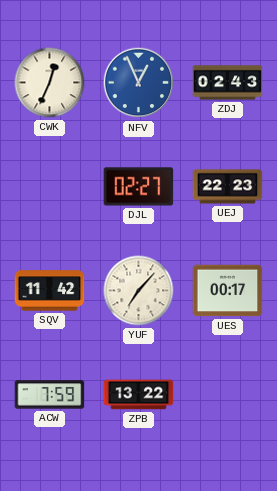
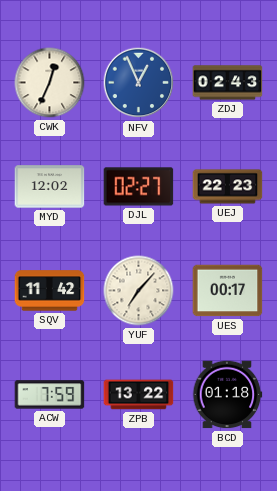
MYD: none -> 12:02
BCD: none -> 01:18
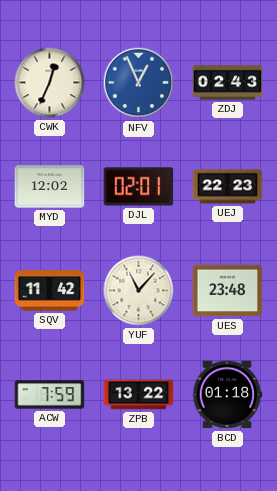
DJL: 02:27 -> 02:01
YUF: 7:07 -> 11:07
UES: 00:17 -> 23:48
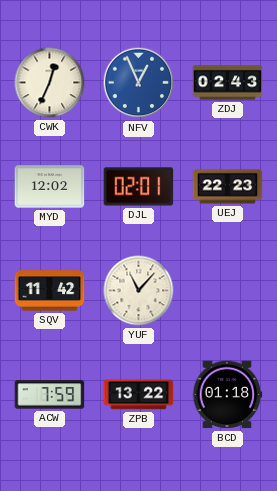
UES: 23:48 -> none
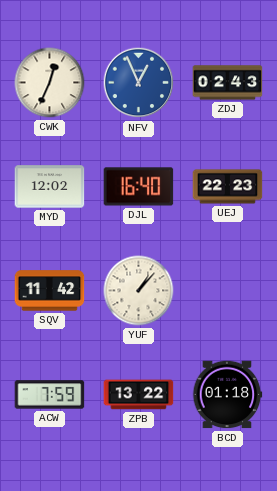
DJL: 02:01 -> 16:40
YUF: 11:07 -> 1:07
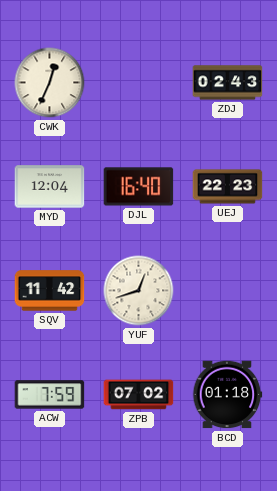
NFV: 12:56 -> none
MYD: 12:02 -> 12:04
YUF: 1:07 -> 12:42
ZPB: 13:22 -> 07:02
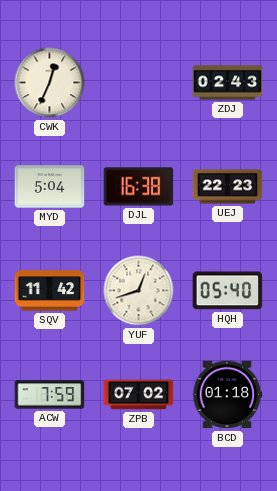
MYD: 12:04 -> 5:04
DJL: 16:40 -> 16:38
HQH: none -> 05:40
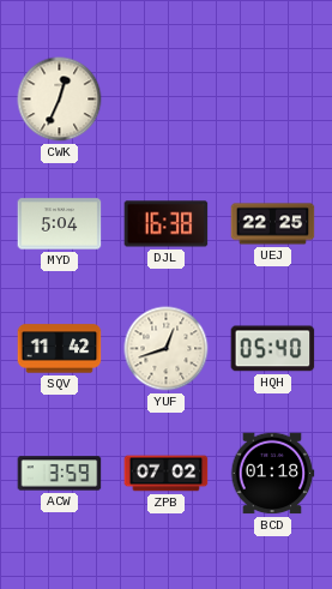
ZDJ: 02:43 -> none
UEJ: 22:23 -> 22:25
ACW: 7:59 -> 3:59
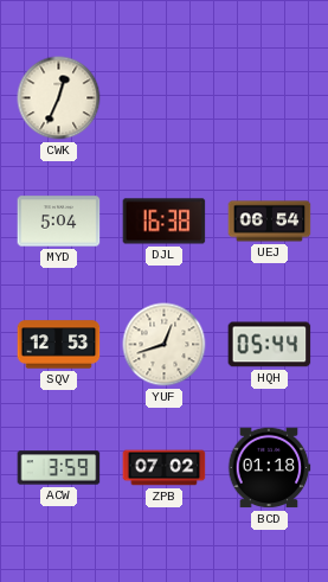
UEJ: 22:25 -> 06:54
SQV: 11:42 -> 12:53
HQH: 05:40 -> 05:44
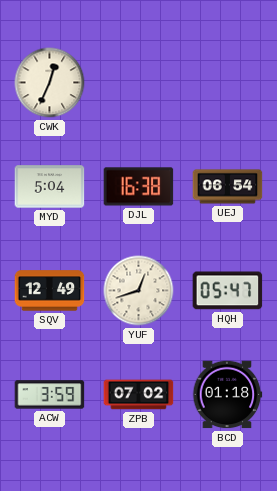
SQV: 12:53 -> 12:49
HQH: 05:44 -> 05:47
